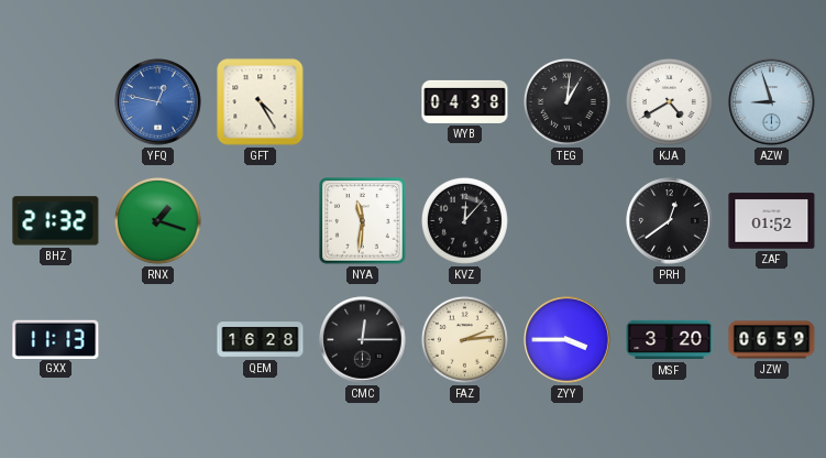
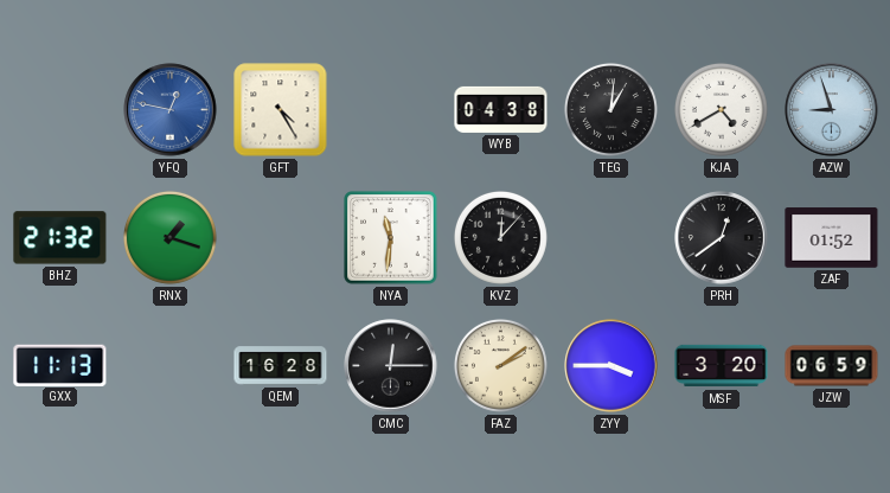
FAZ: 2:14 -> 2:09
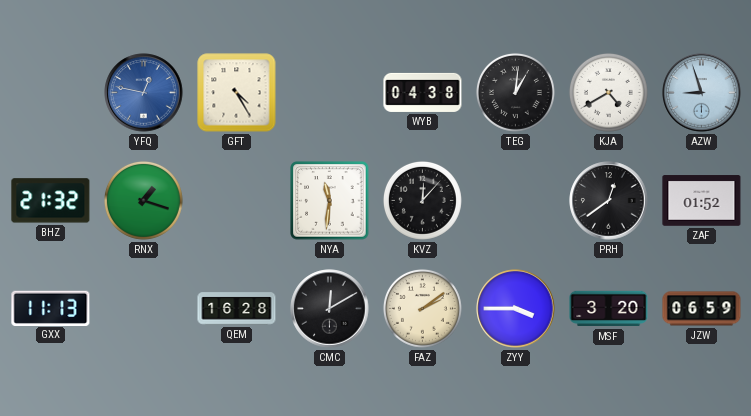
CMC: 12:15 -> 12:10
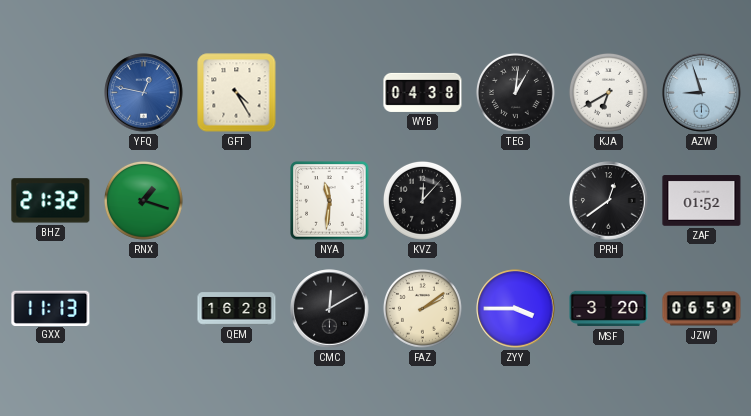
KJA: 4:40 -> 6:40
